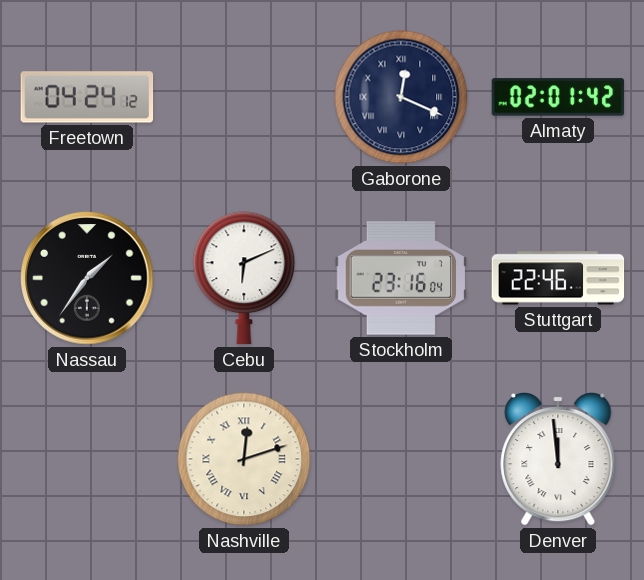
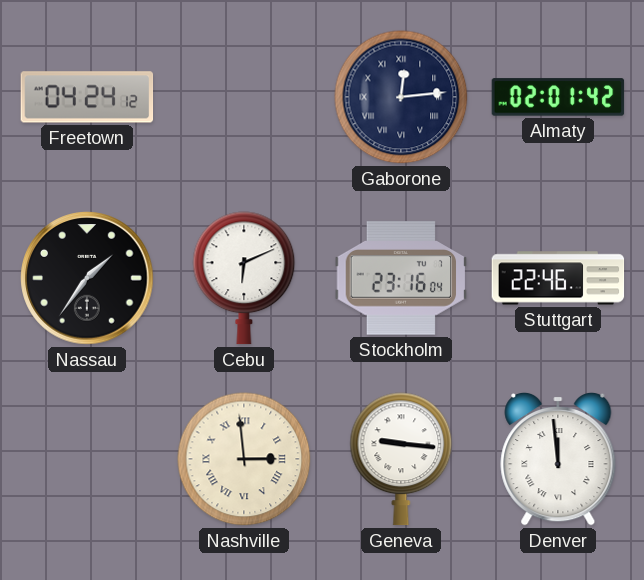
Gaborone: 12:19 -> 12:14
Nashville: 12:12 -> 2:59
Geneva: none -> 9:16
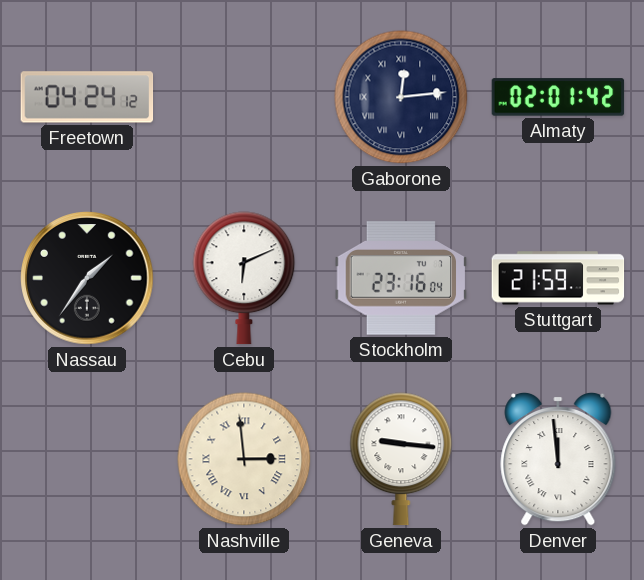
Stuttgart: 22:46 -> 21:59
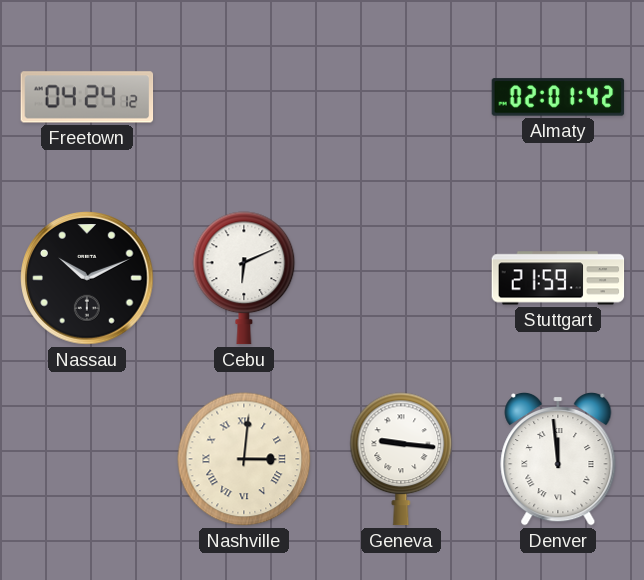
Gaborone: 12:14 -> none
Nassau: 1:36 -> 10:11
Stockholm: 23:16 -> none
Nashville: 2:59 -> 3:01
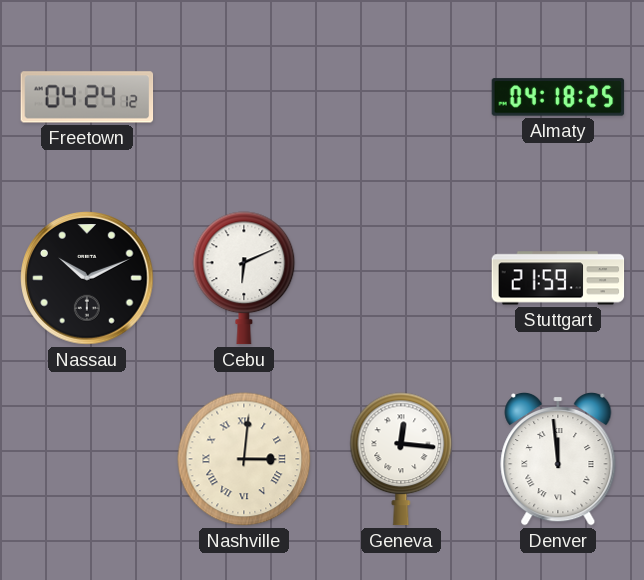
Almaty: 02:01 -> 04:18
Geneva: 9:16 -> 12:16
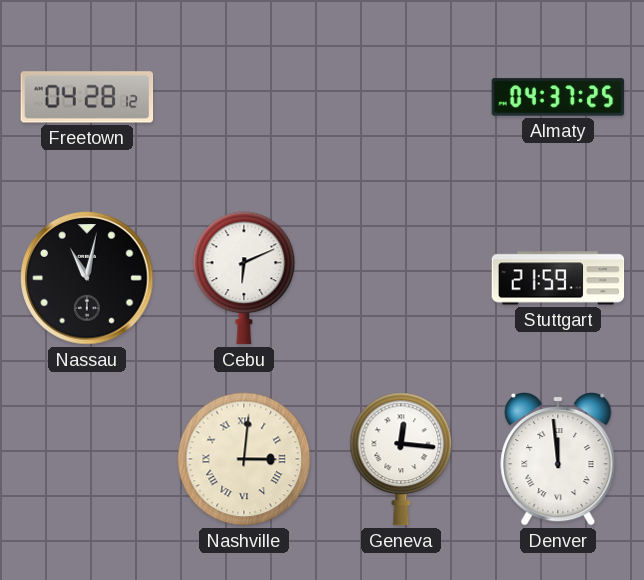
Freetown: 04:24 -> 04:28
Almaty: 04:18 -> 04:37
Nassau: 10:11 -> 11:02
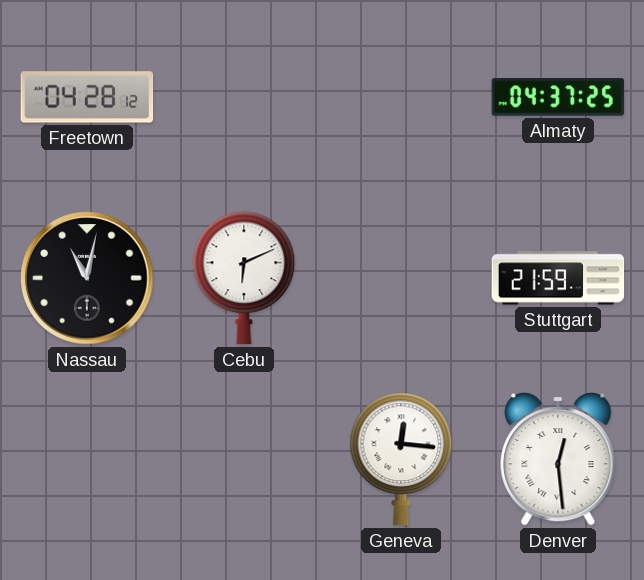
Nashville: 3:01 -> none
Denver: 11:59 -> 12:29
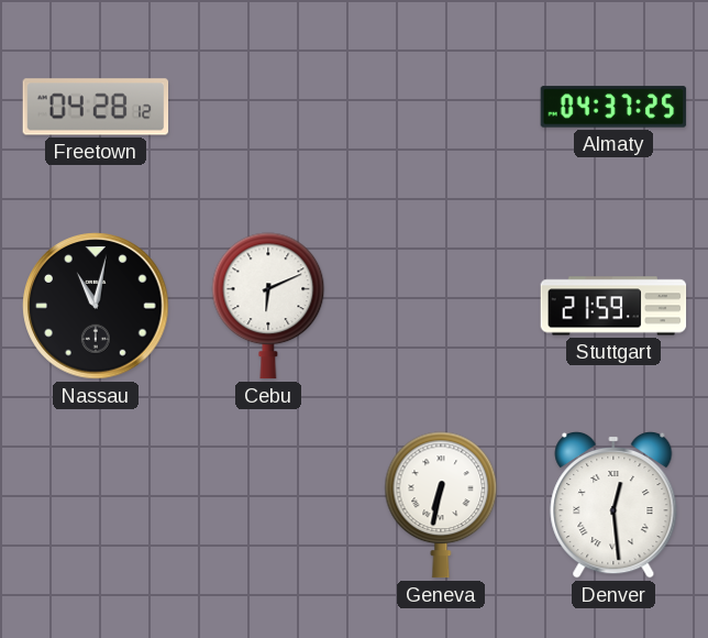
Geneva: 12:16 -> 6:32
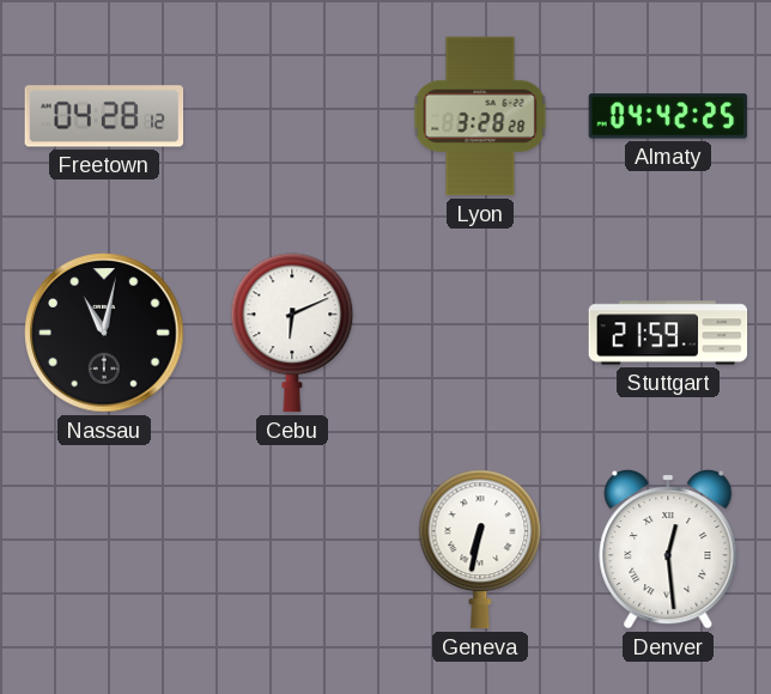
Lyon: none -> 3:28
Almaty: 04:37 -> 04:42
